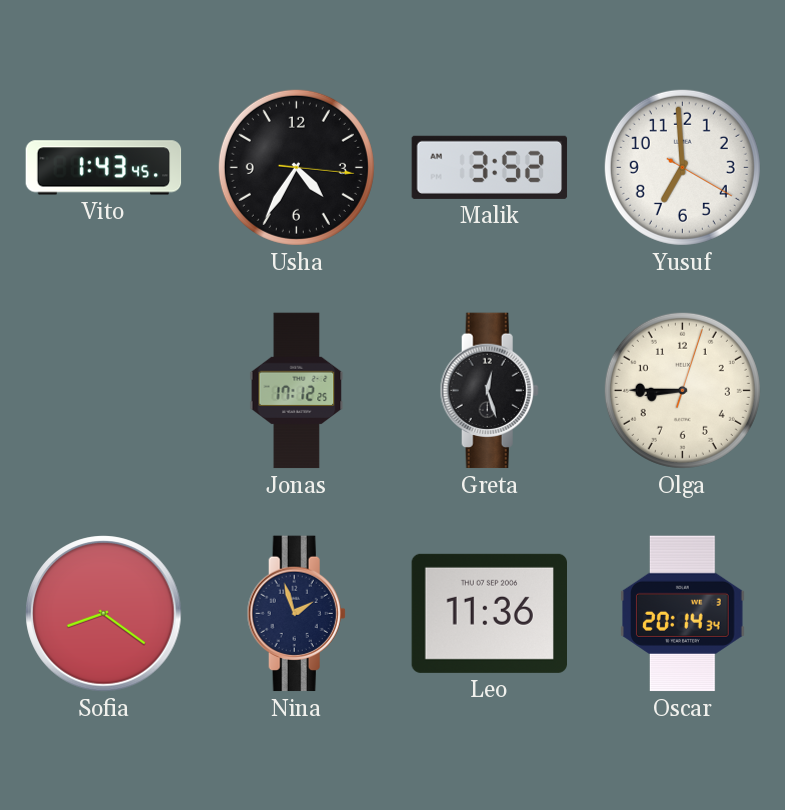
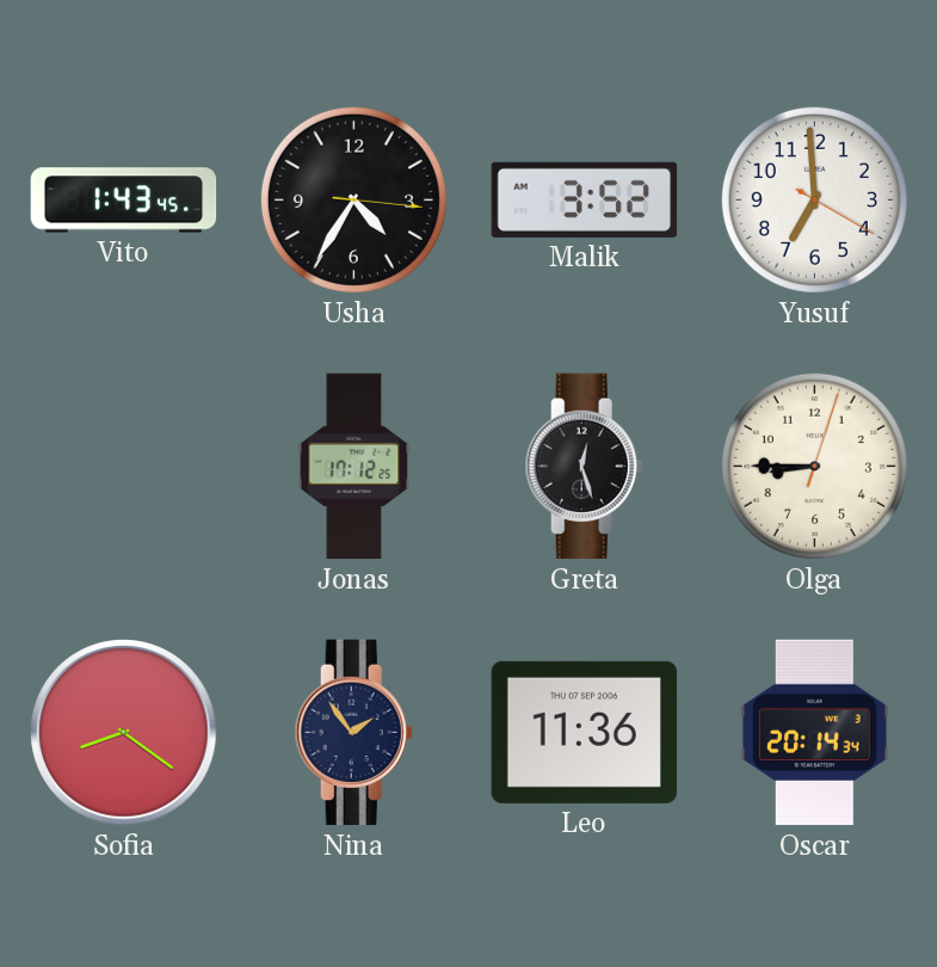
Nina: 1:57 -> 1:54
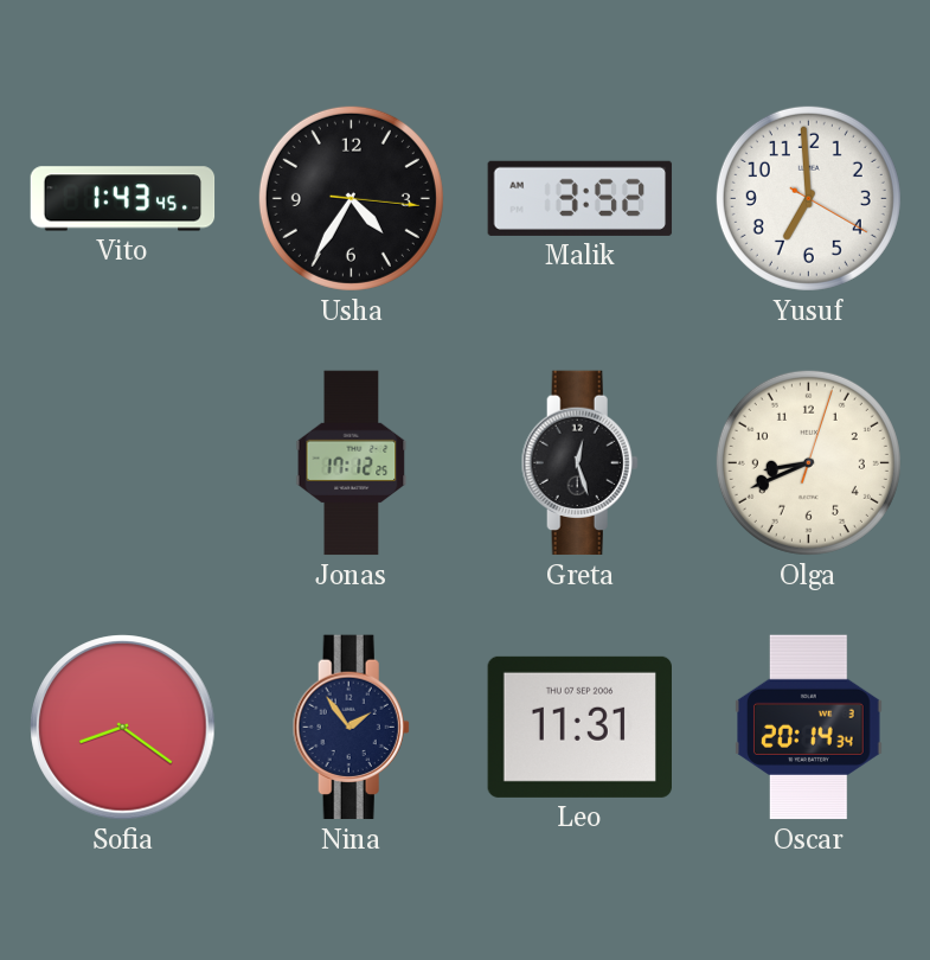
Olga: 8:45 -> 8:41
Leo: 11:36 -> 11:31
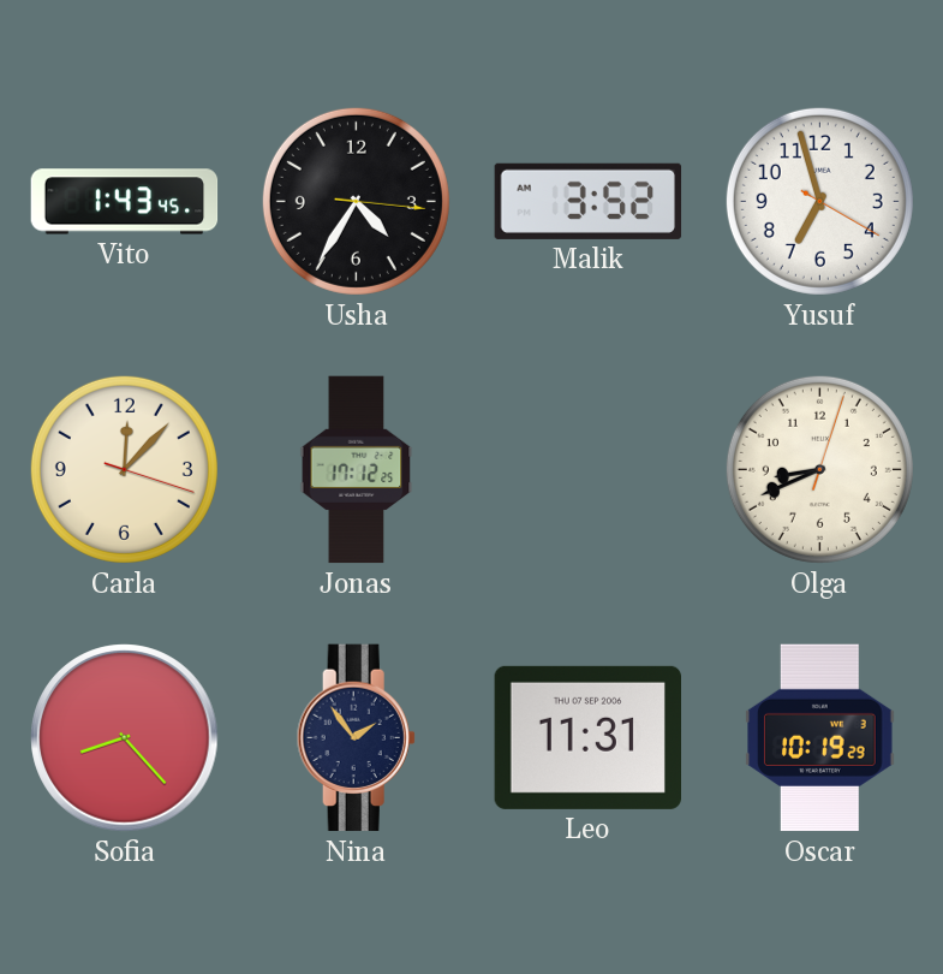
Yusuf: 6:59 -> 6:57
Carla: none -> 12:07
Greta: 12:27 -> none
Sofia: 8:21 -> 8:23
Oscar: 20:14 -> 10:19
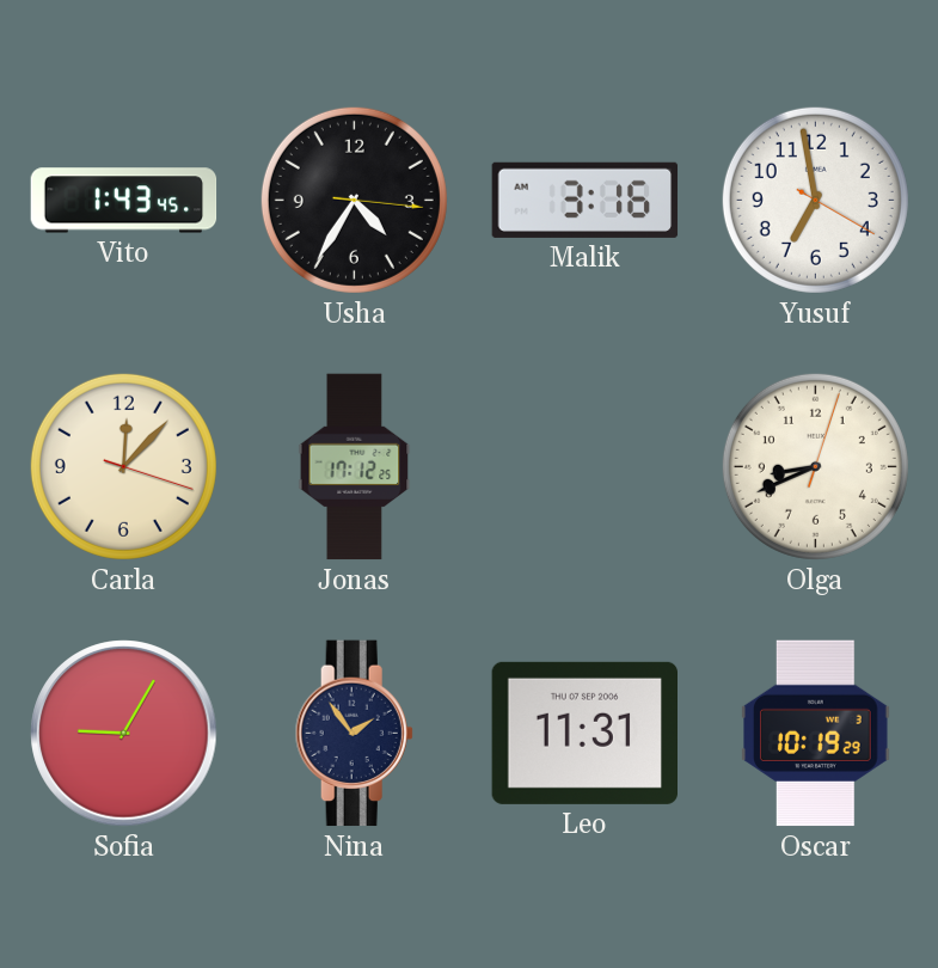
Malik: 3:52 -> 3:16
Yusuf: 6:57 -> 6:58
Sofia: 8:23 -> 9:05
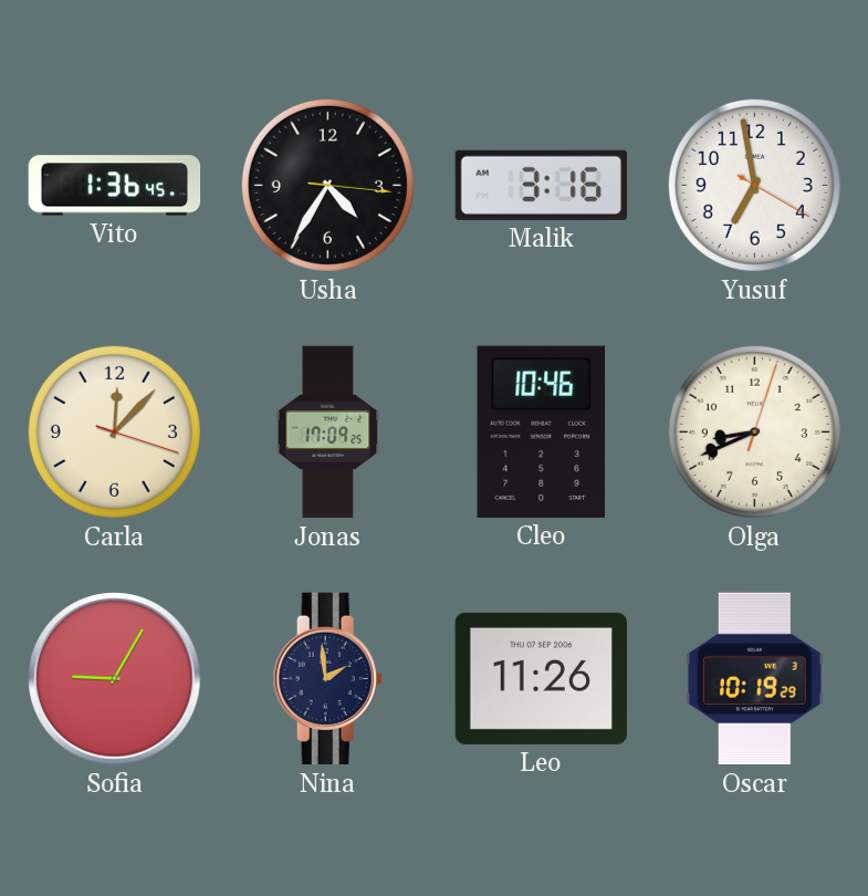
Vito: 1:43 -> 1:36
Jonas: 17:12 -> 17:09
Cleo: none -> 10:46
Nina: 1:54 -> 1:59
Leo: 11:31 -> 11:26
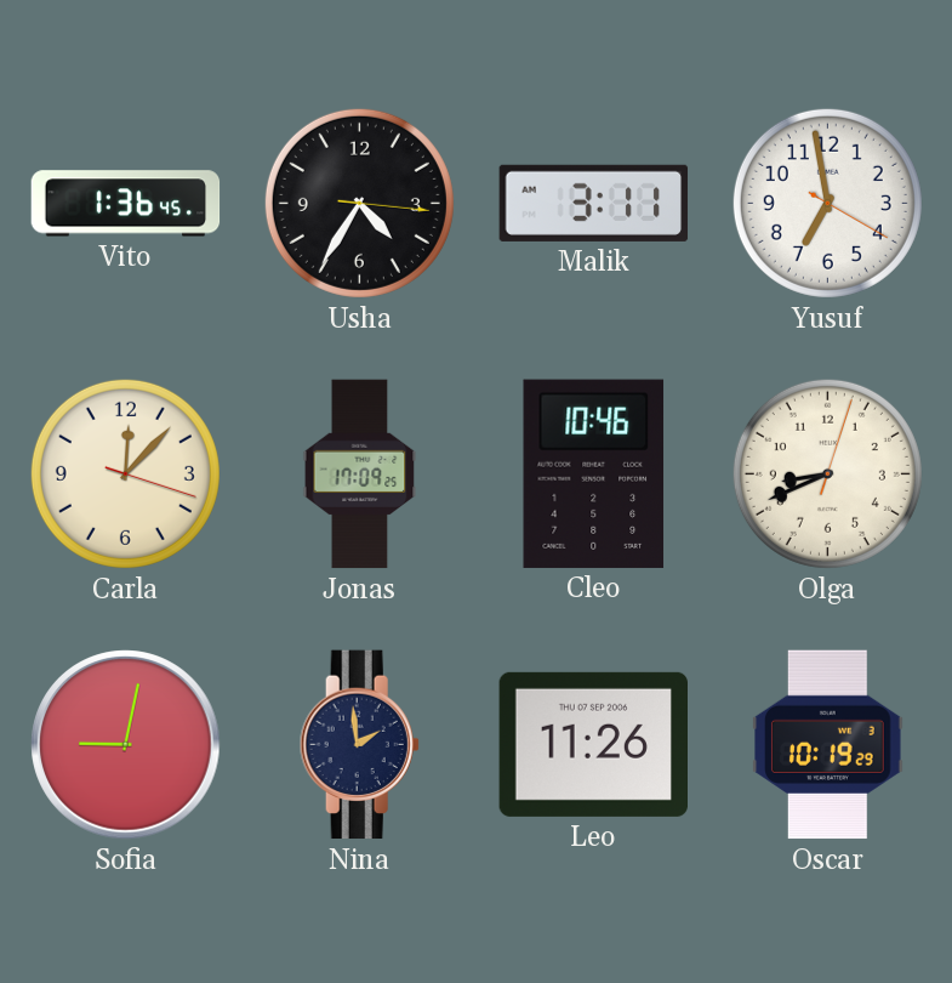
Malik: 3:16 -> 3:11
Sofia: 9:05 -> 9:02
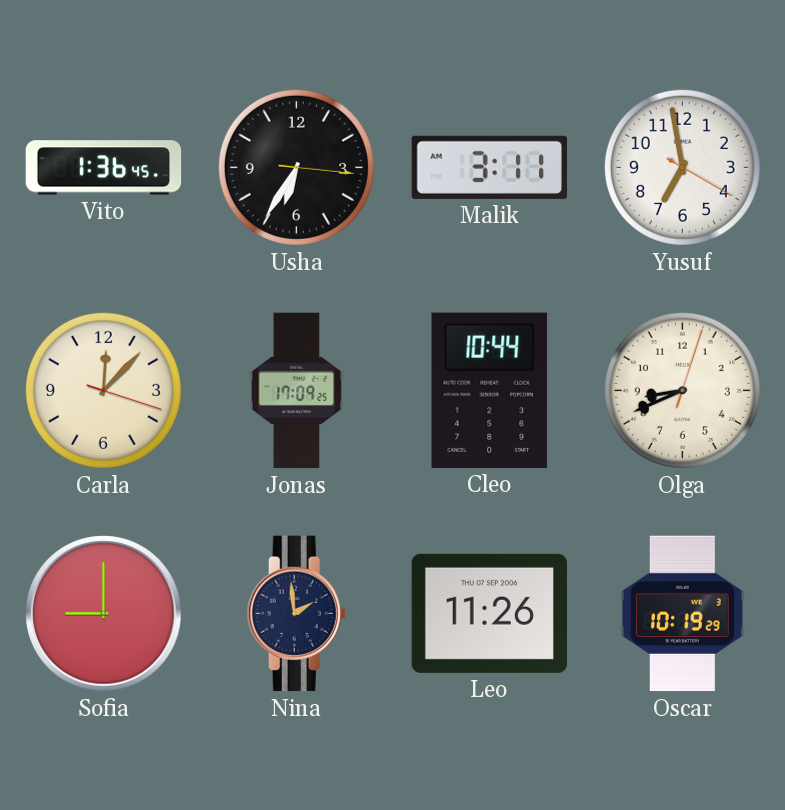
Usha: 4:35 -> 6:35
Cleo: 10:46 -> 10:44
Sofia: 9:02 -> 9:00
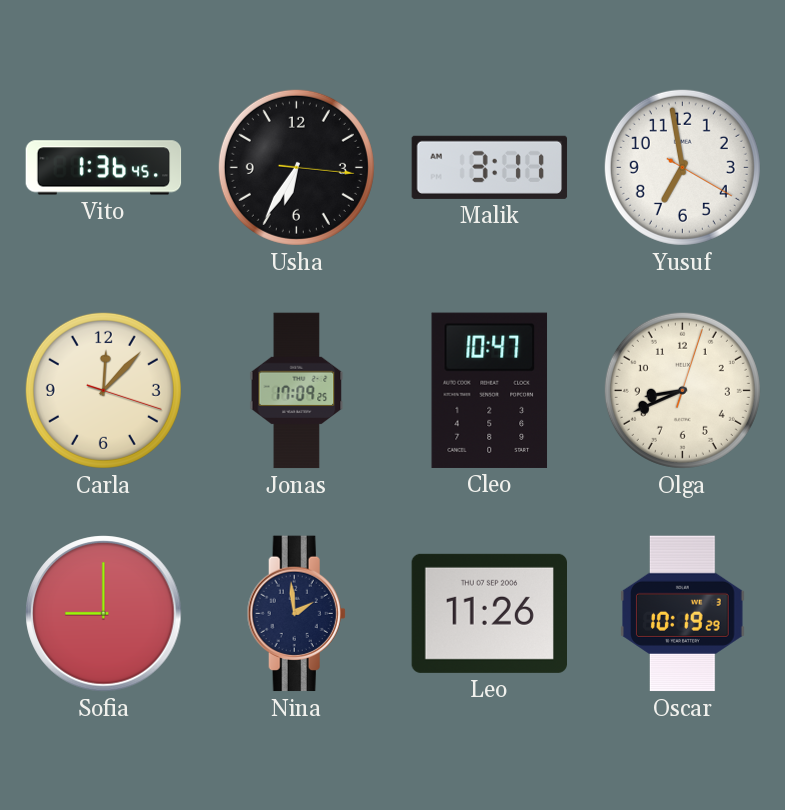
Cleo: 10:44 -> 10:47
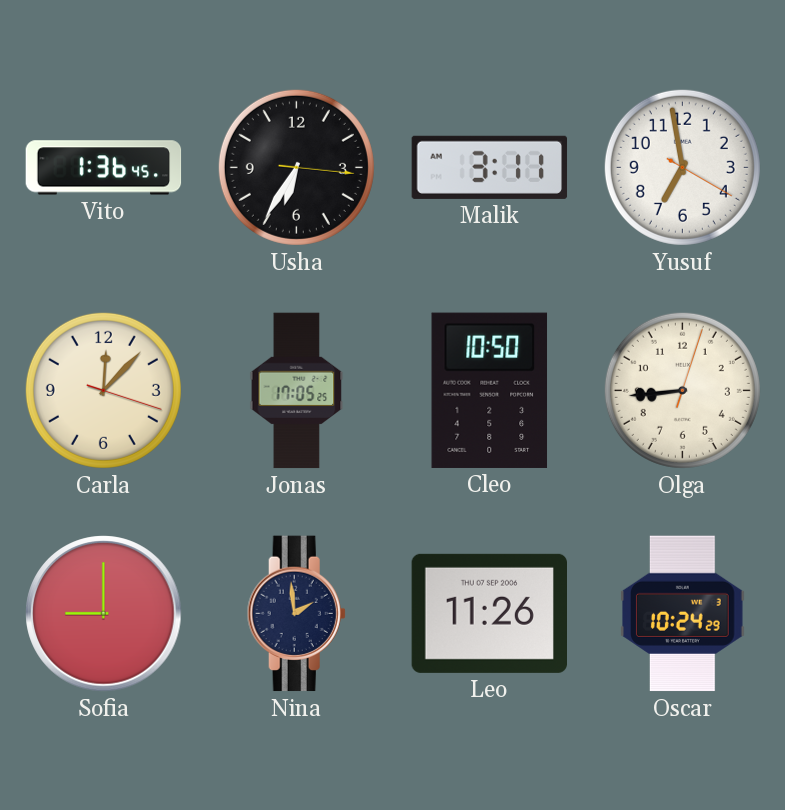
Jonas: 17:09 -> 17:05
Cleo: 10:47 -> 10:50
Olga: 8:41 -> 8:44
Oscar: 10:19 -> 10:24
